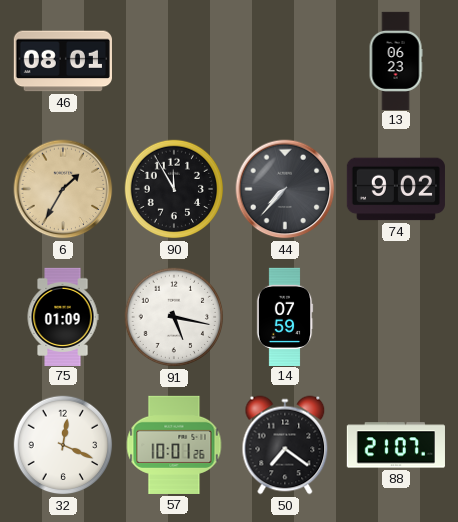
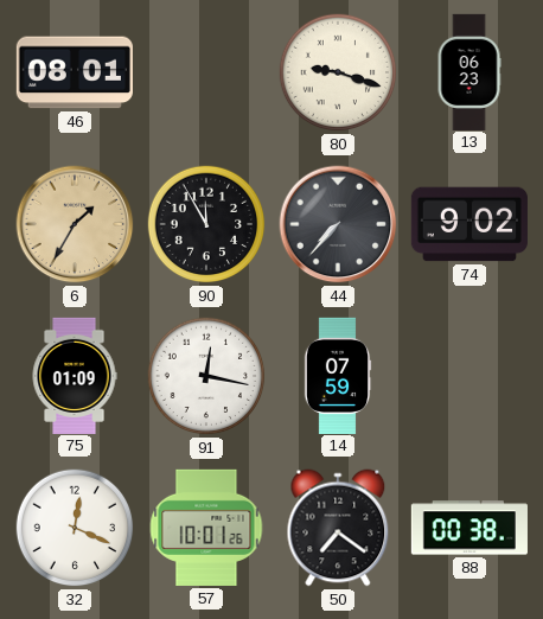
80: none -> 9:18
91: 5:17 -> 12:17
88: 21:07 -> 00:38
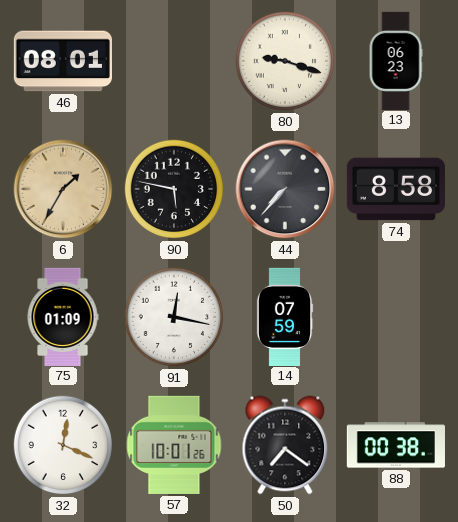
90: 11:55 -> 5:47
74: 9:02 -> 8:58
